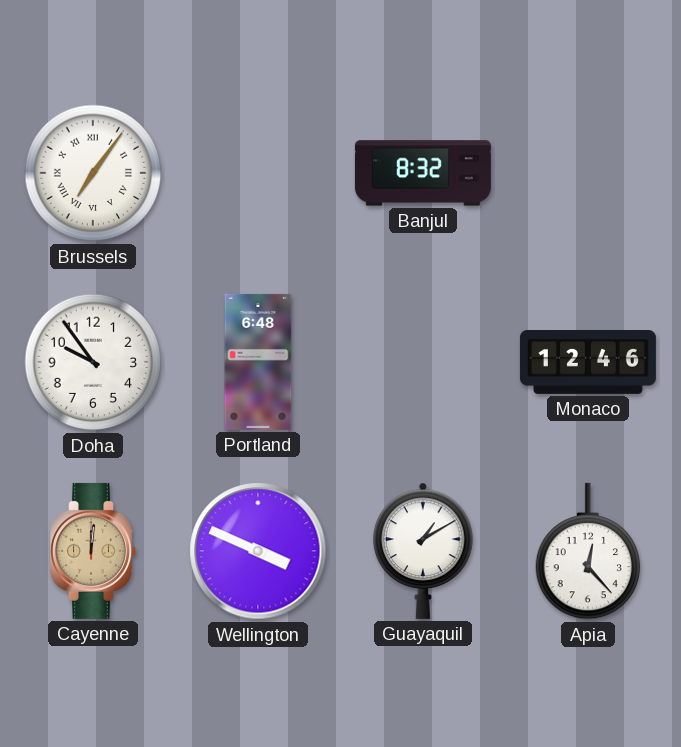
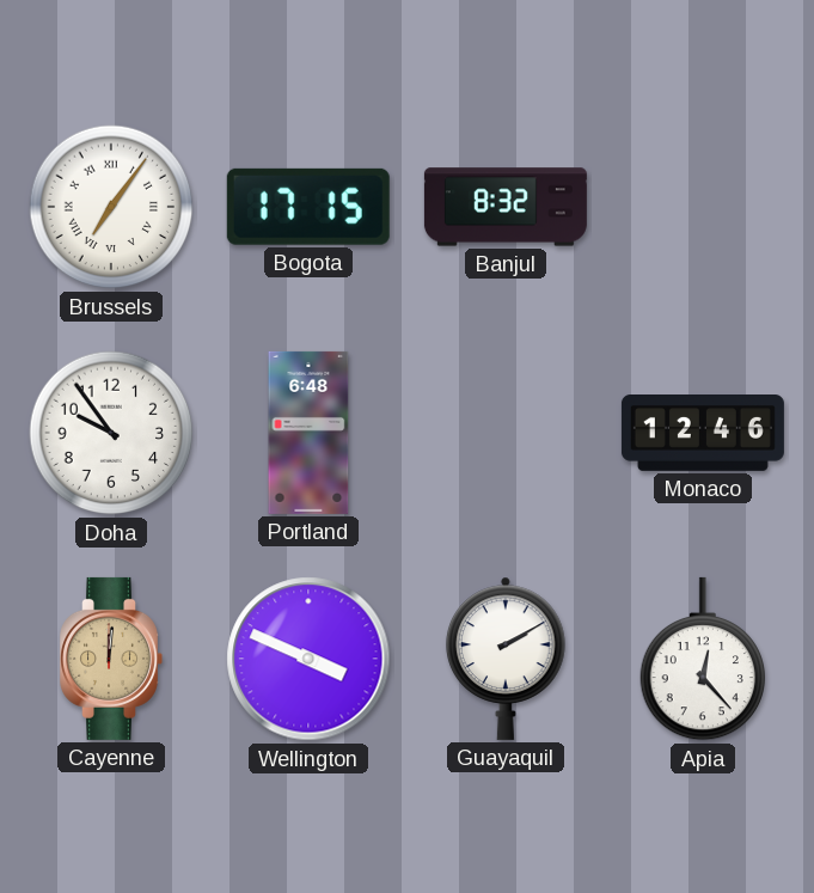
Bogota: none -> 17:15
Guayaquil: 1:10 -> 2:10
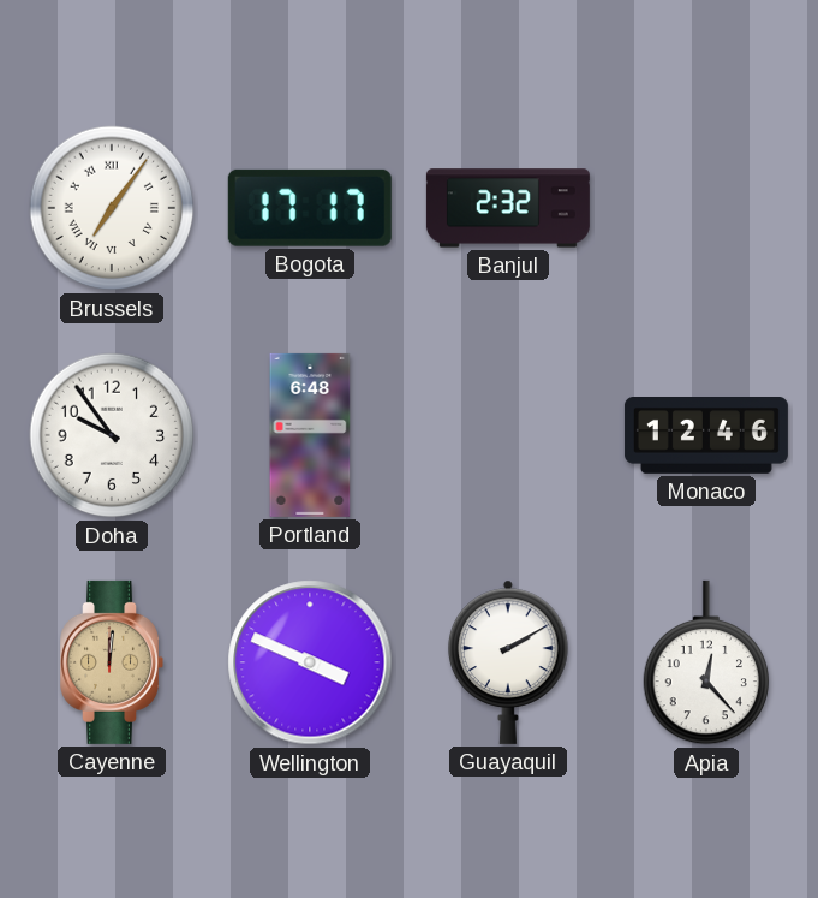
Bogota: 17:15 -> 17:17
Banjul: 8:32 -> 2:32
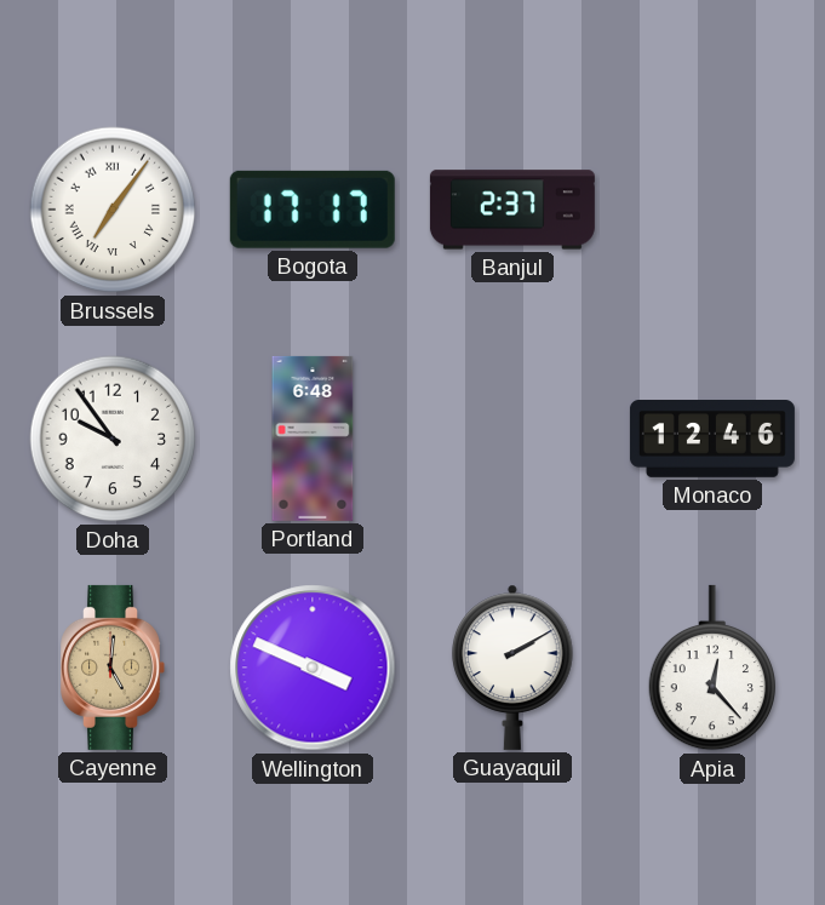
Banjul: 2:32 -> 2:37
Cayenne: 12:01 -> 5:01
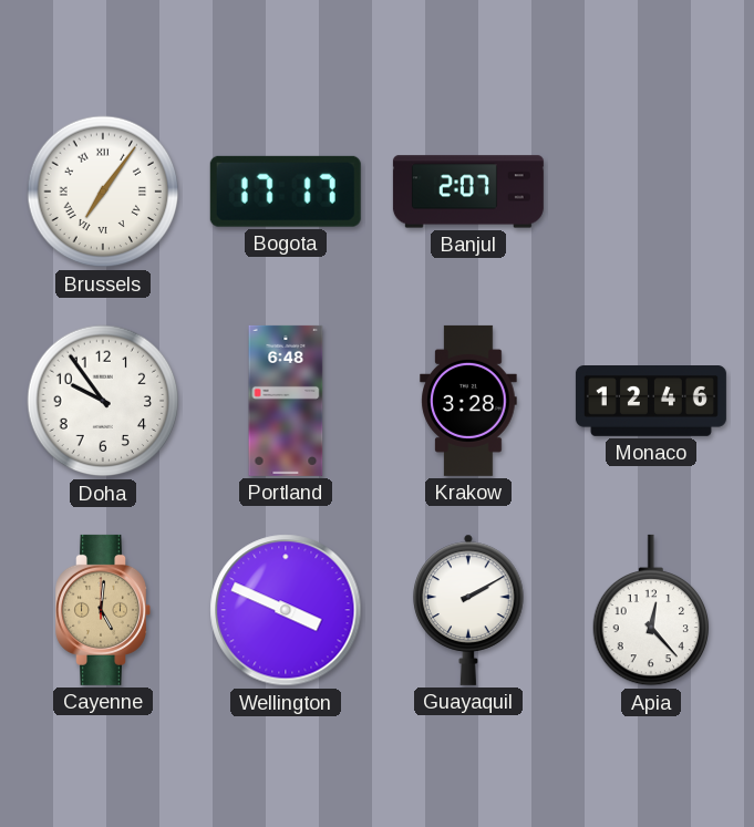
Banjul: 2:37 -> 2:07
Krakow: none -> 3:28
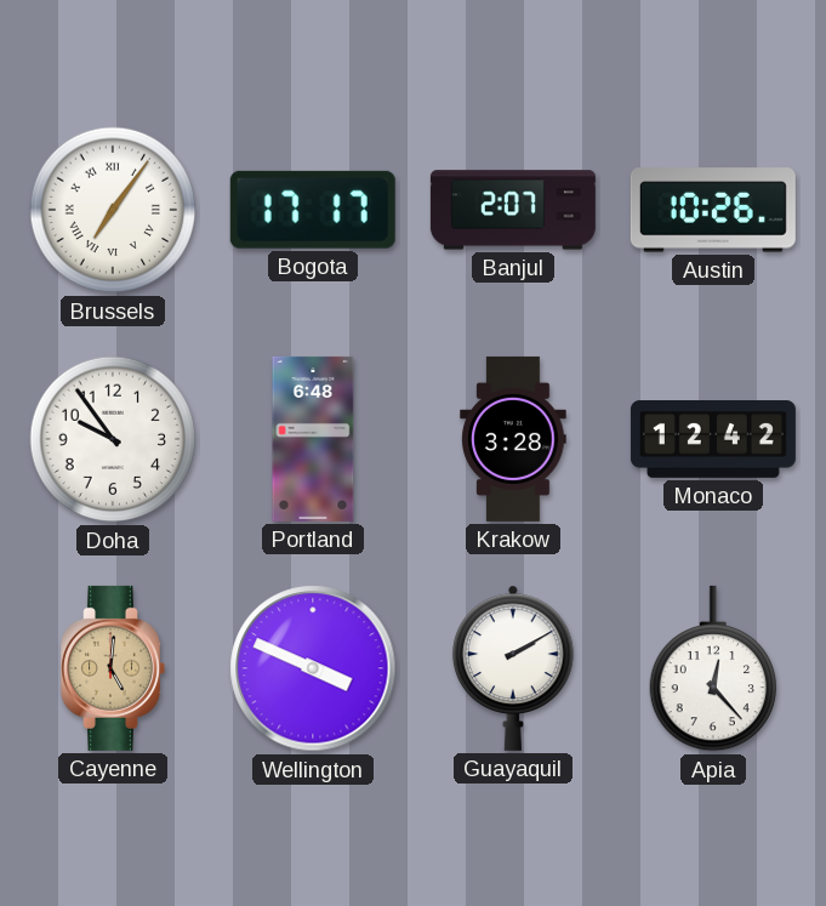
Austin: none -> 10:26
Monaco: 12:46 -> 12:42
